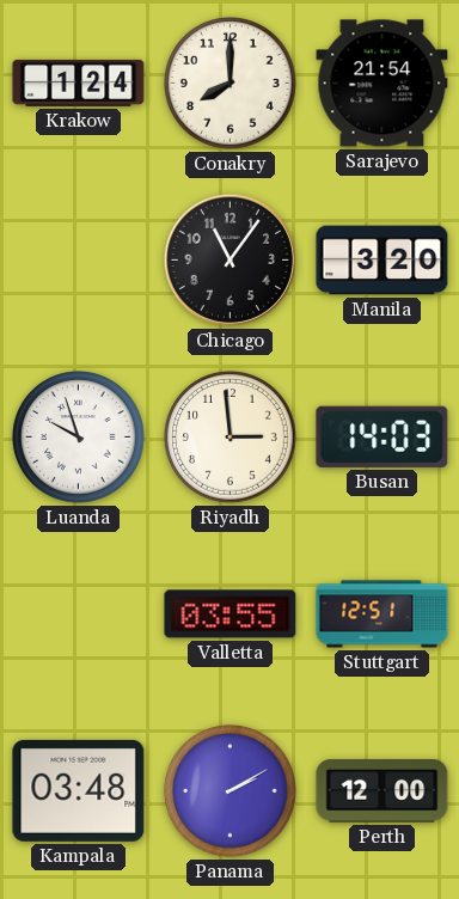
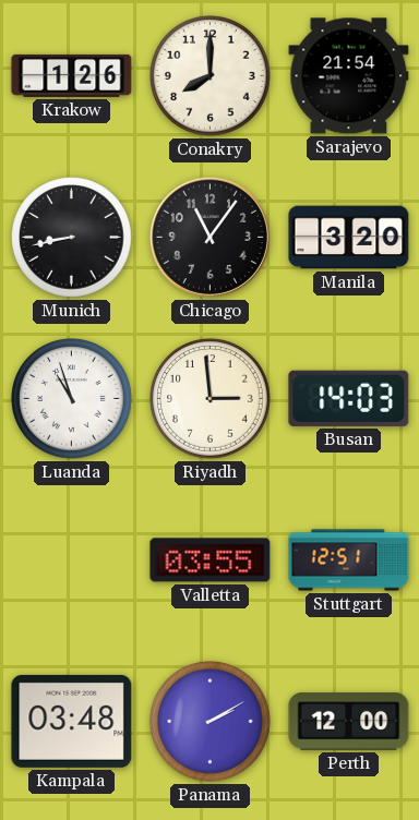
Krakow: 1:24 -> 1:26
Munich: none -> 8:43
Luanda: 9:57 -> 10:57
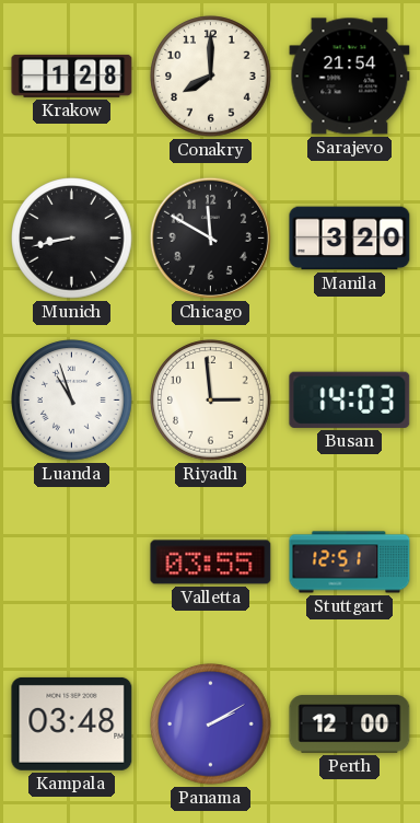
Krakow: 1:26 -> 1:28
Chicago: 11:06 -> 11:50
